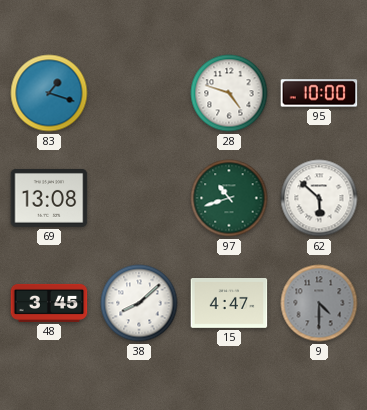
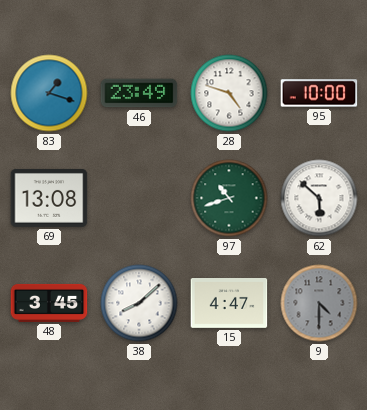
46: none -> 23:49
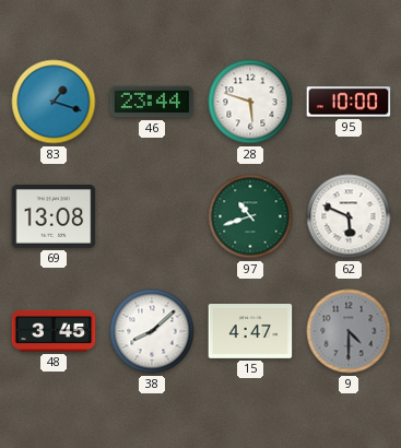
46: 23:49 -> 23:44
28: 4:48 -> 5:48
62: 5:52 -> 5:49
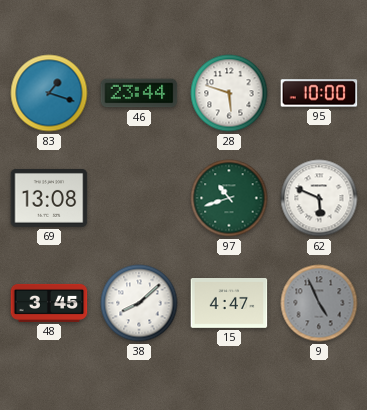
9: 4:30 -> 4:56
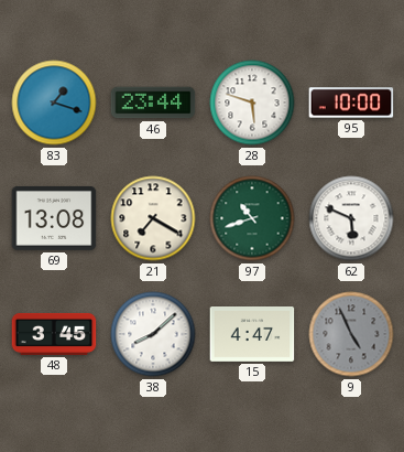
21: none -> 7:20
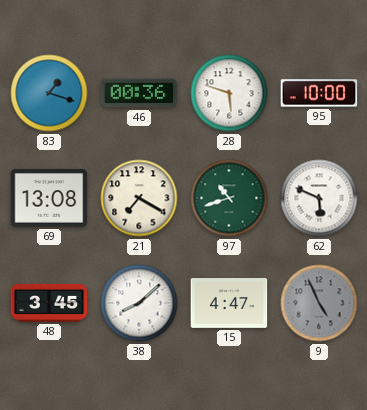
46: 23:44 -> 00:36
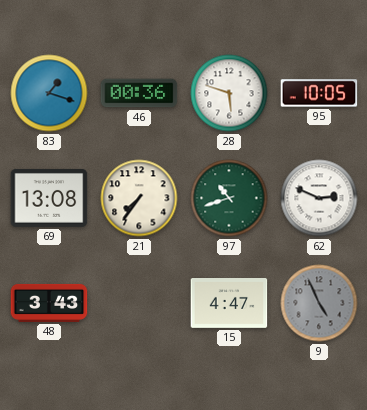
95: 10:00 -> 10:05
21: 7:20 -> 7:36
62: 5:49 -> 2:49
48: 3:45 -> 3:43
38: 8:08 -> none
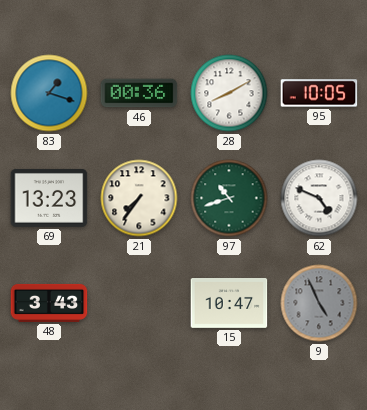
28: 5:48 -> 8:10
69: 13:08 -> 13:23
62: 2:49 -> 4:49
15: 4:47 -> 10:47
